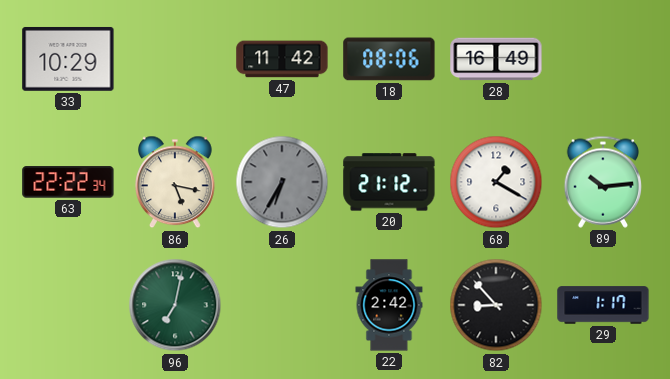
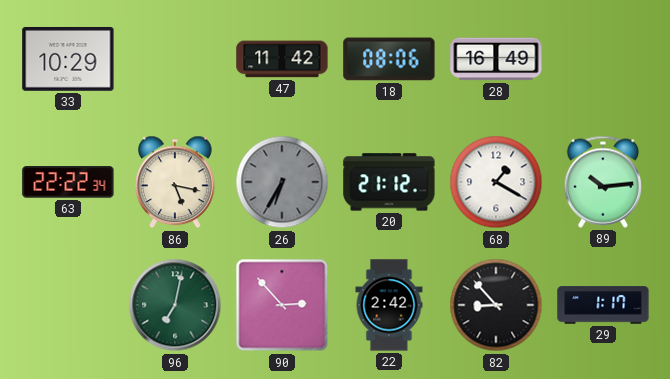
90: none -> 2:53
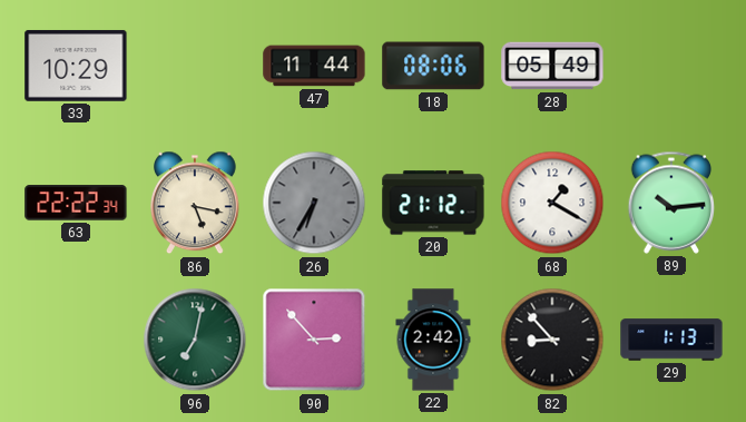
47: 11:42 -> 11:44
28: 16:49 -> 05:49
29: 1:17 -> 1:13
